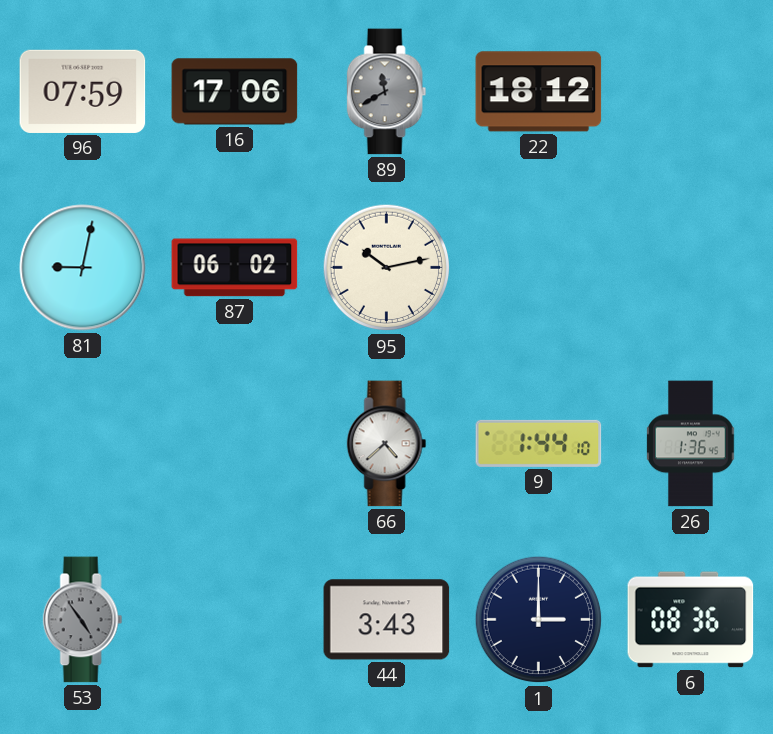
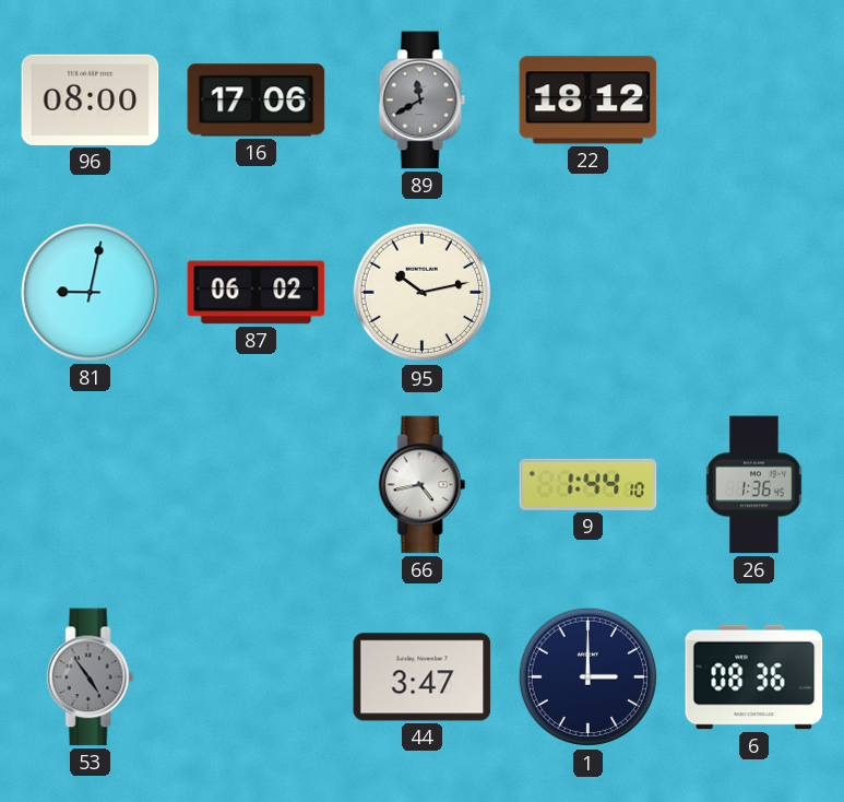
96: 07:59 -> 08:00
66: 4:38 -> 4:43
44: 3:43 -> 3:47
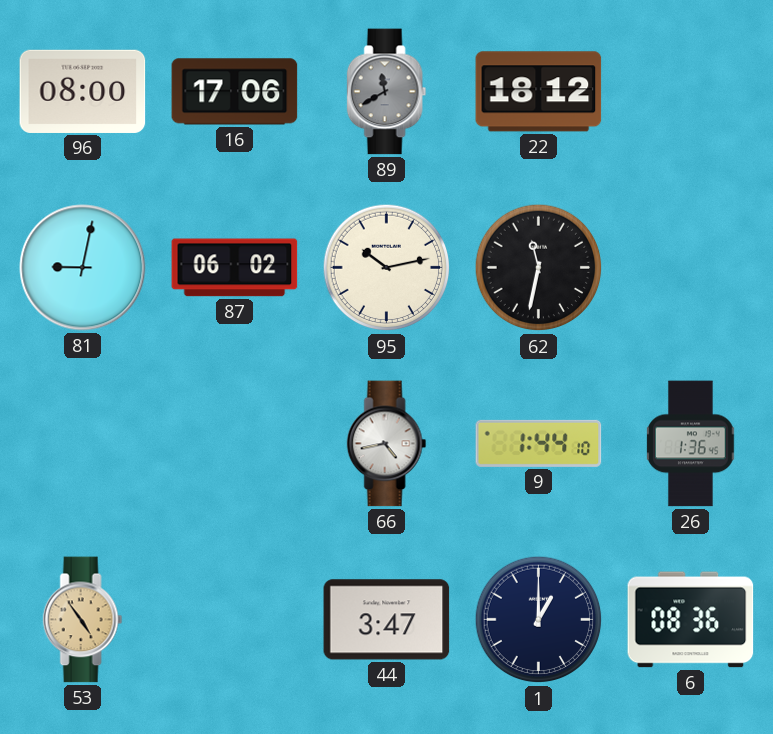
62: none -> 11:32
53 dial: grey -> champagne
1: 3:00 -> 1:00
